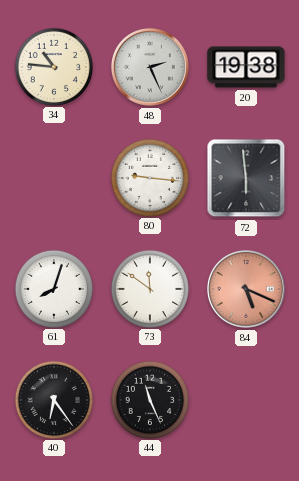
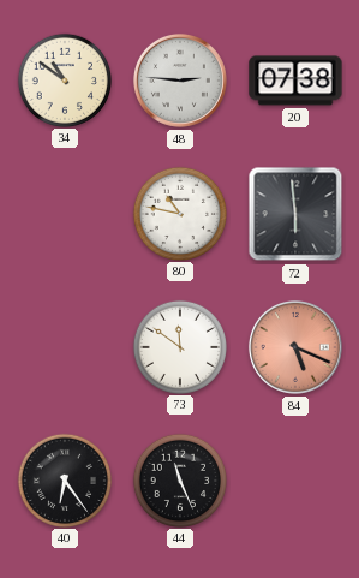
34: 10:46 -> 10:51
48: 2:26 -> 2:46
20: 19:38 -> 07:38
80: 9:16 -> 10:47
61: 8:03 -> none
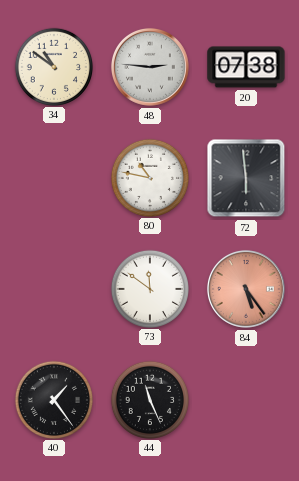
84: 5:19 -> 5:24
40: 6:24 -> 1:24
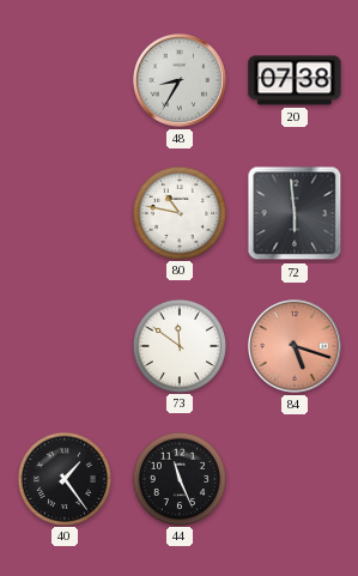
34: 10:51 -> none
48: 2:46 -> 8:35
84: 5:24 -> 5:18
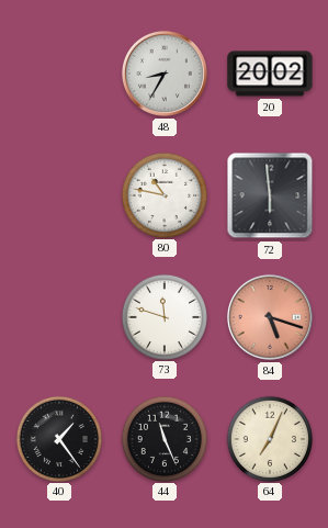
20: 07:38 -> 20:02
73: 11:51 -> 11:48
64: none -> 7:04
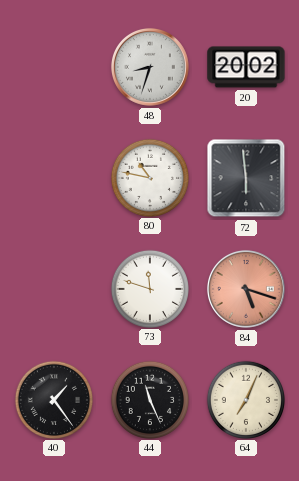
48: 8:35 -> 8:33
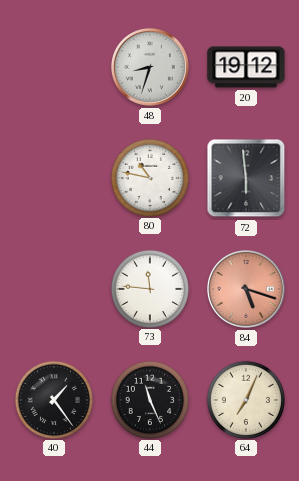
20: 20:02 -> 19:12
73: 11:48 -> 11:46
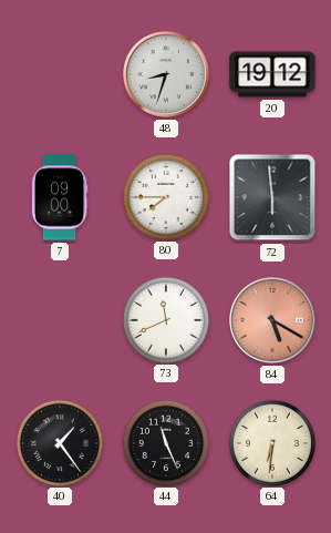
7: none -> 09:00
80: 10:47 -> 7:45
73: 11:46 -> 11:41
84: 5:18 -> 5:20
64: 7:04 -> 6:31
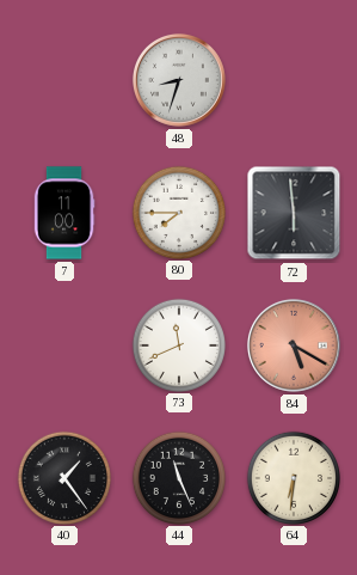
20: 19:12 -> none
7: 09:00 -> 11:00
